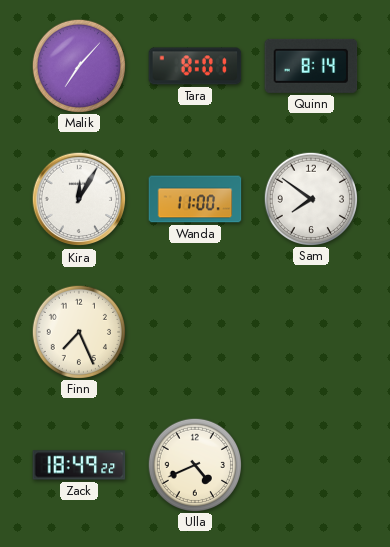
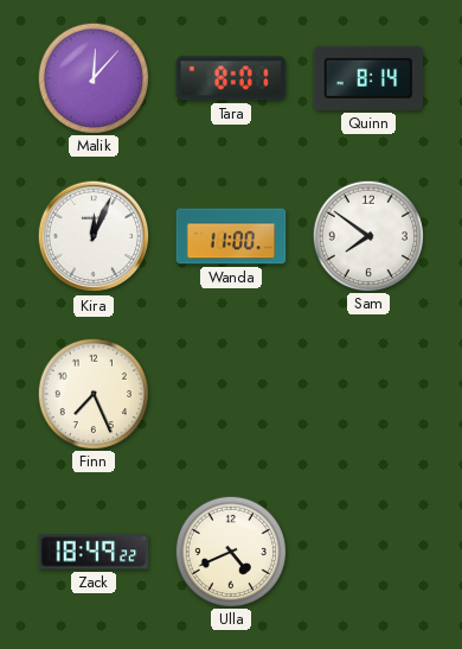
Malik: 7:07 -> 12:07
Kira: 12:05 -> 12:04
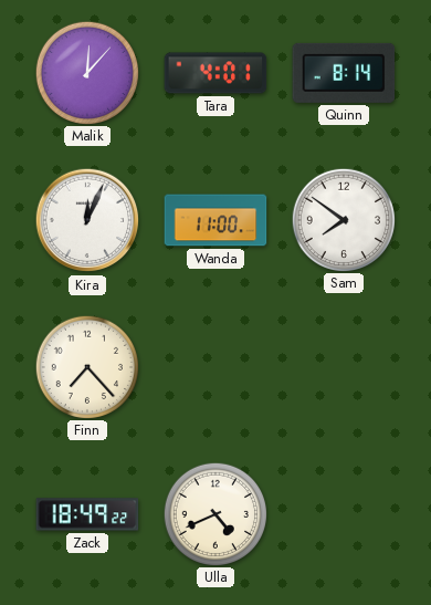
Tara: 8:01 -> 4:01
Finn: 7:26 -> 7:23
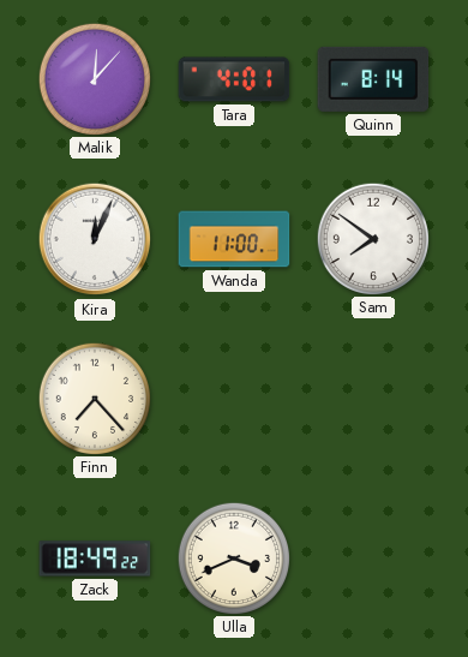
Ulla: 4:41 -> 3:41
